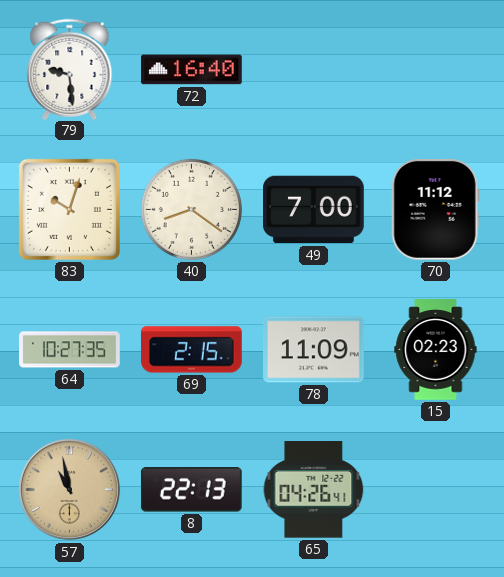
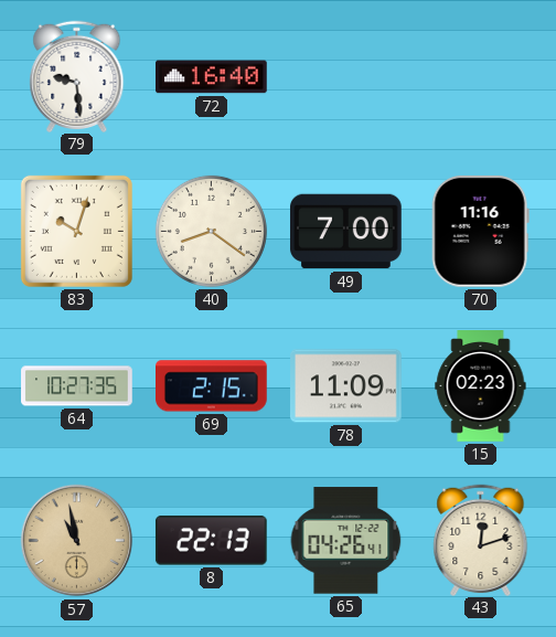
70: 11:12 -> 11:16
43: none -> 12:12
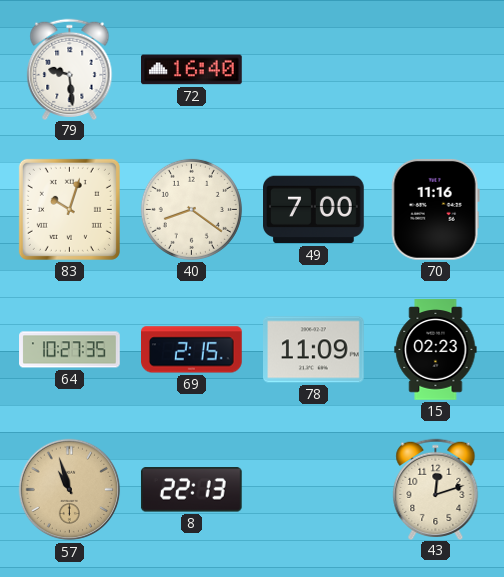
57: 10:58 -> 10:57
65: 04:26 -> none
